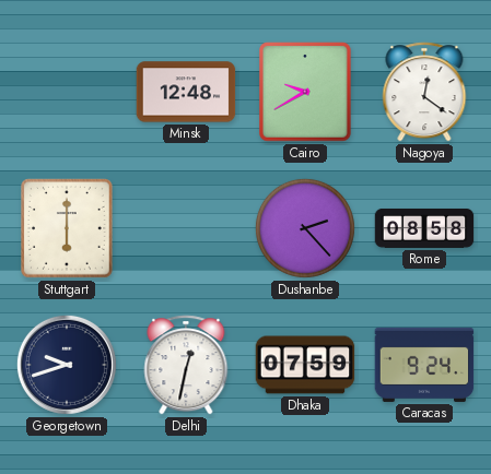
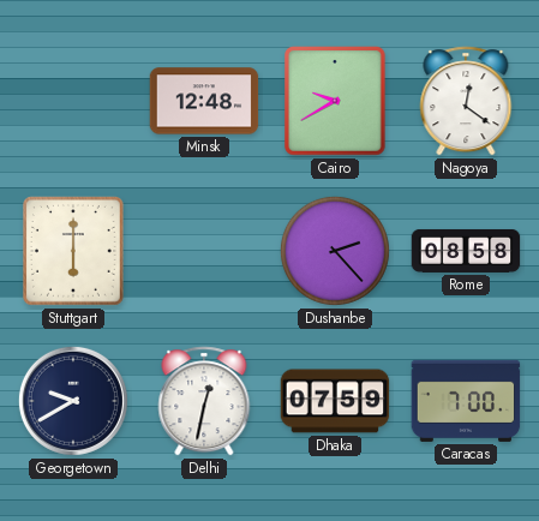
Georgetown: 9:42 -> 9:40
Caracas: 9:24 -> 7:00
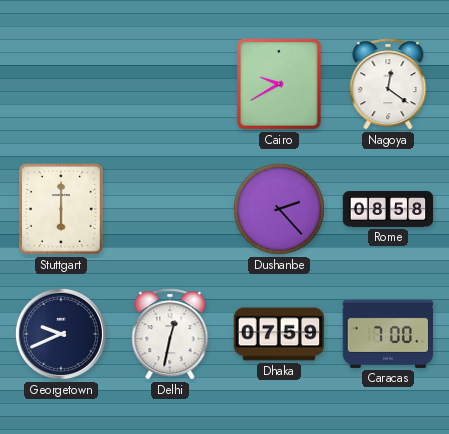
Minsk: 12:48 -> none
Georgetown: 9:40 -> 9:41
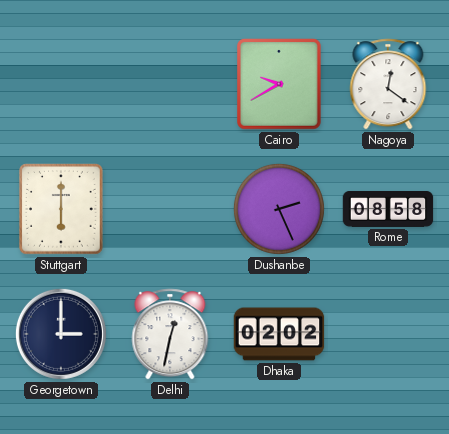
Dushanbe: 2:23 -> 2:26
Georgetown: 9:41 -> 3:00
Dhaka: 07:59 -> 02:02
Caracas: 7:00 -> none
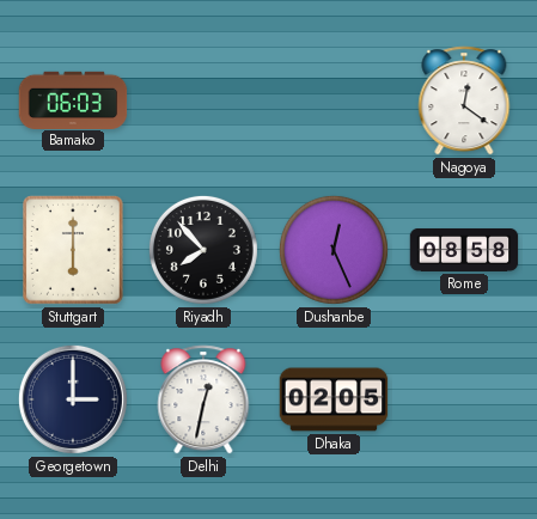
Bamako: none -> 06:03
Cairo: 9:40 -> none
Riyadh: none -> 7:53
Dushanbe: 2:26 -> 12:26
Dhaka: 02:02 -> 02:05
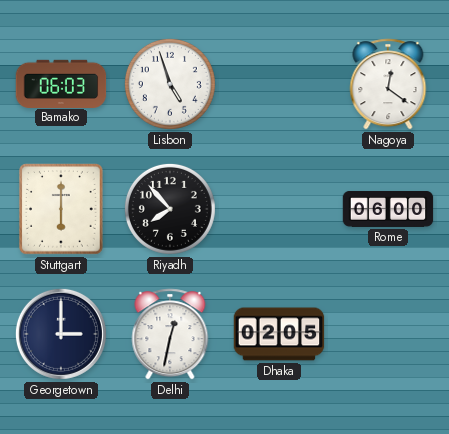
Lisbon: none -> 4:57
Dushanbe: 12:26 -> none
Rome: 08:58 -> 06:00
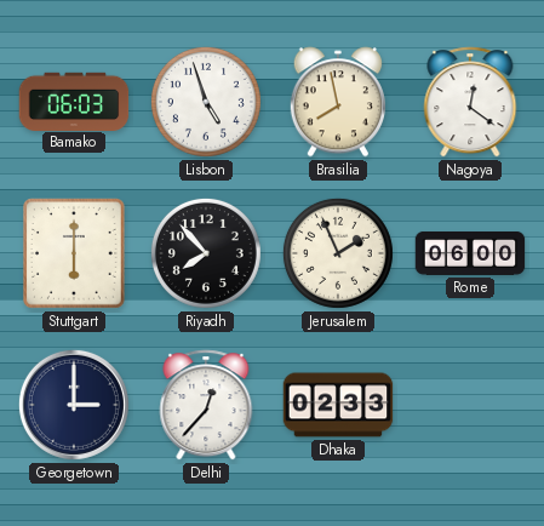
Brasilia: none -> 7:58
Jerusalem: none -> 1:56
Delhi: 12:32 -> 12:37
Dhaka: 02:05 -> 02:33
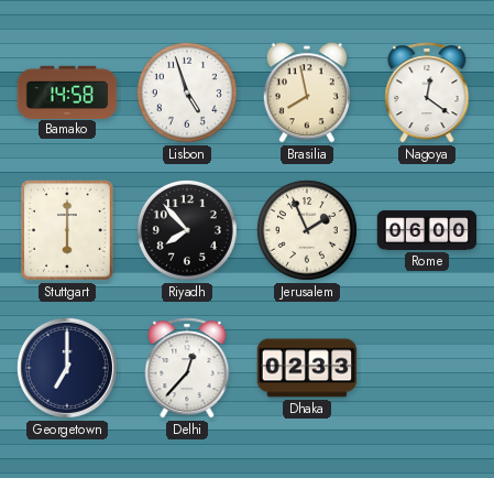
Bamako: 06:03 -> 14:58
Georgetown: 3:00 -> 7:00
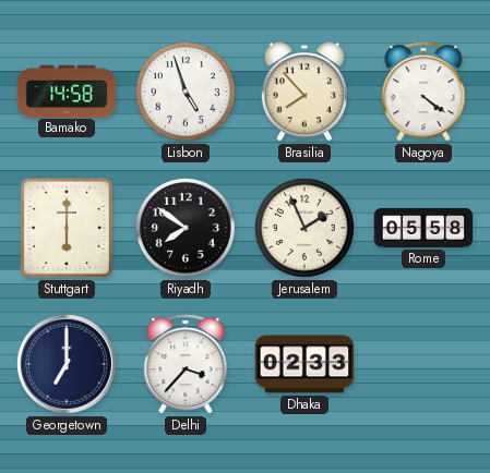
Brasilia: 7:58 -> 7:53
Nagoya: 12:21 -> 4:21
Riyadh: 7:53 -> 7:51
Rome: 06:00 -> 05:58
Delhi: 12:37 -> 3:37
